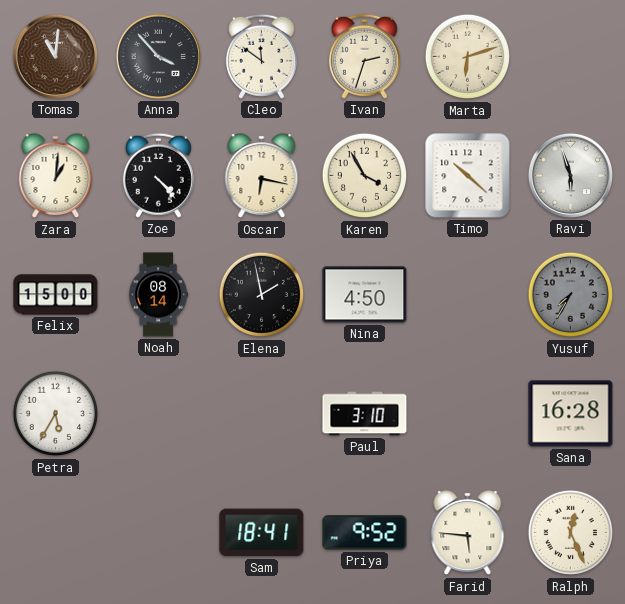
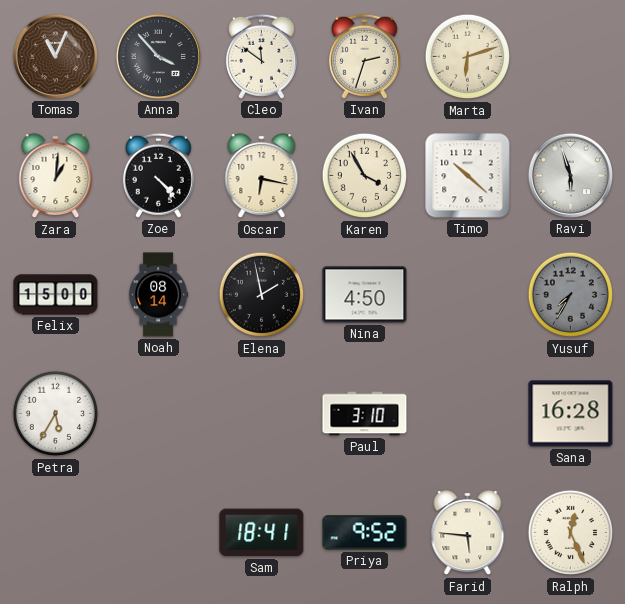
Tomas: 11:01 -> 11:04
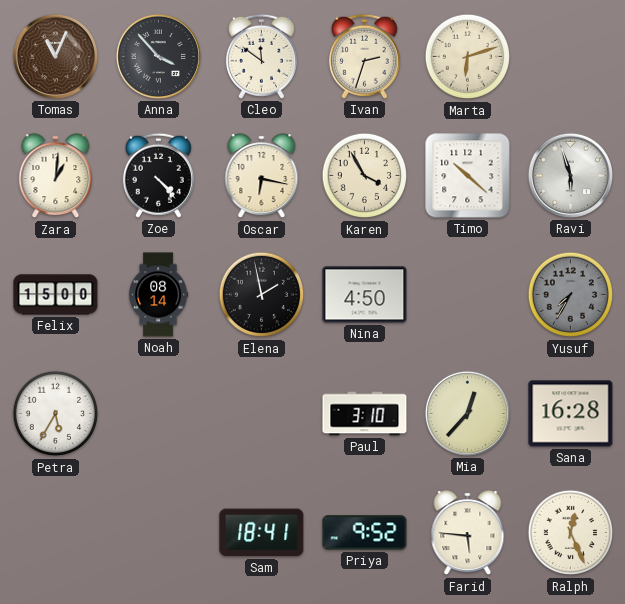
Mia: none -> 12:37
